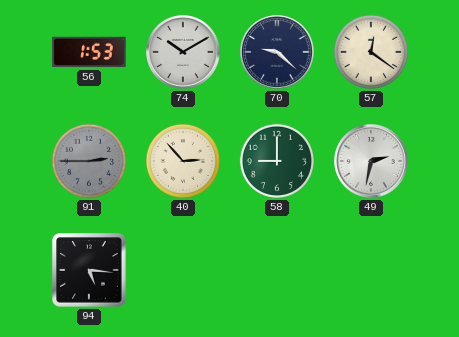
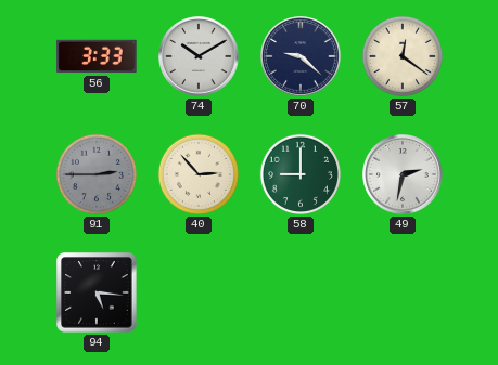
56: 1:53 -> 3:33
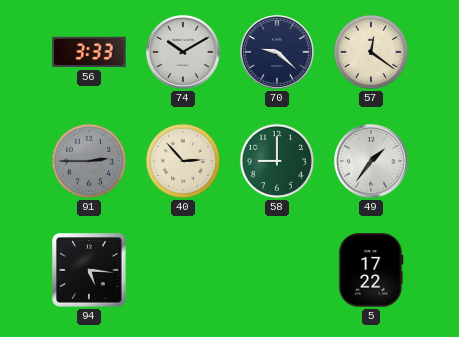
49: 2:32 -> 1:36
5: none -> 17:22
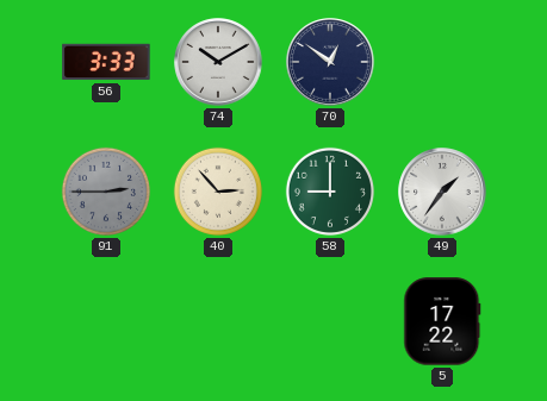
70: 9:22 -> 12:51
57: 12:21 -> none
94: 5:16 -> none
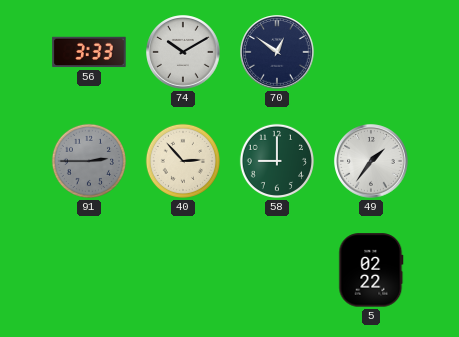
5: 17:22 -> 02:22
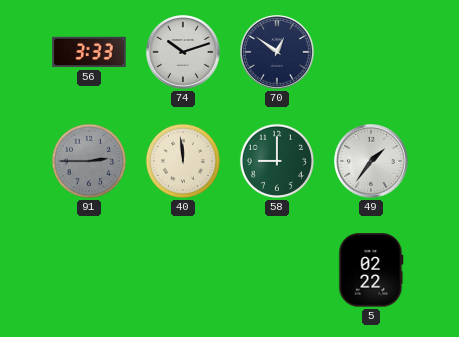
74: 10:10 -> 10:12
40: 2:53 -> 11:59
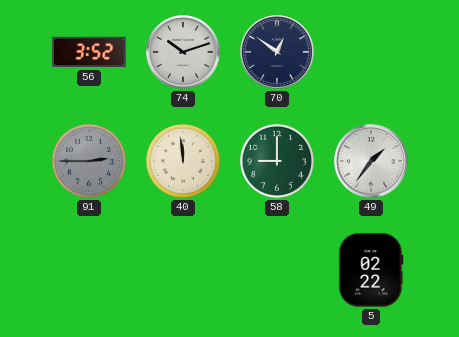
56: 3:33 -> 3:52
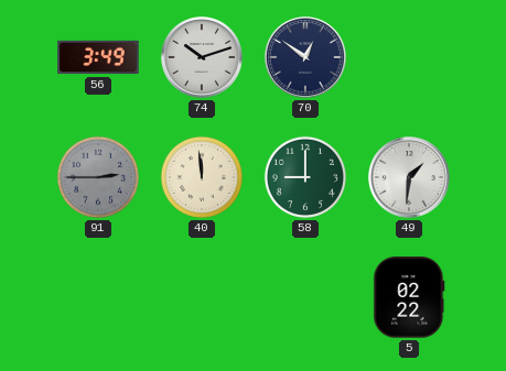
56: 3:52 -> 3:49
49: 1:36 -> 1:31
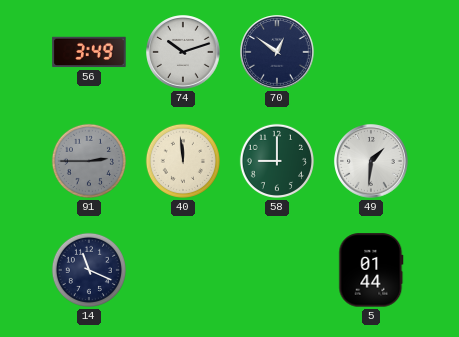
14: none -> 11:19
5: 02:22 -> 01:44
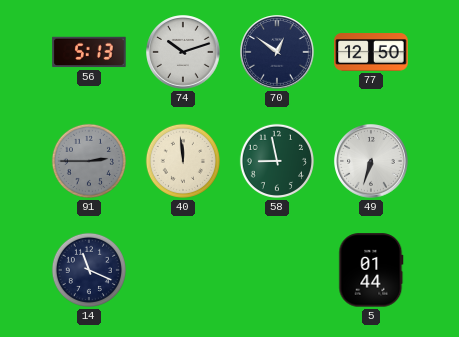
56: 3:49 -> 5:13
77: none -> 12:50
58: 9:00 -> 8:58
49: 1:31 -> 6:33
